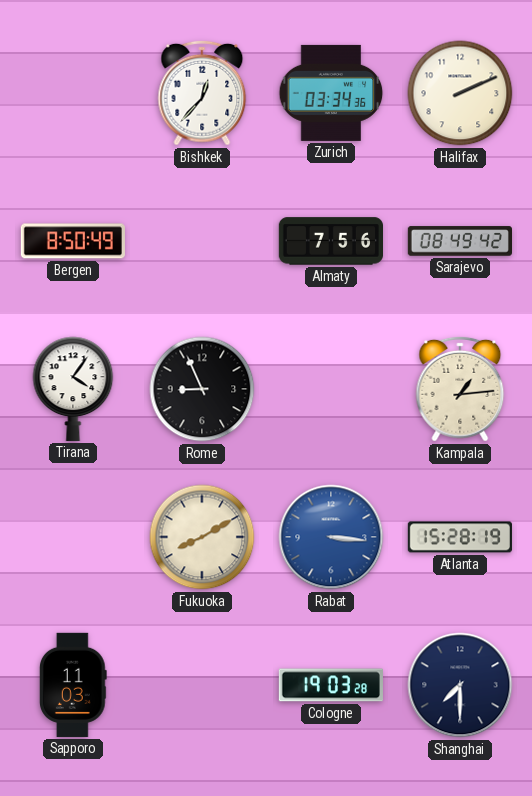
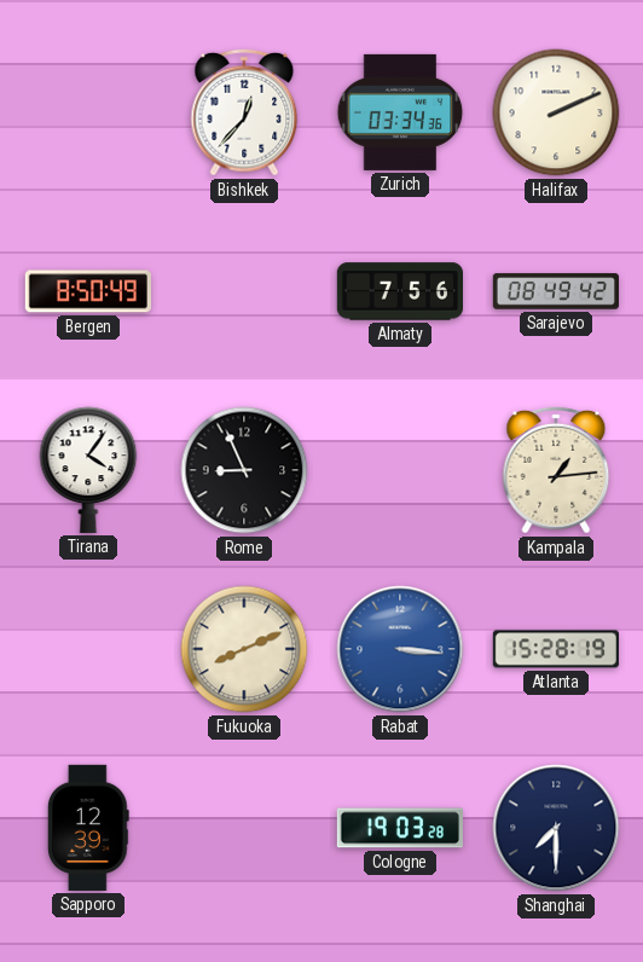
Fukuoka: 8:10 -> 8:11
Sapporo: 11:03 -> 12:39
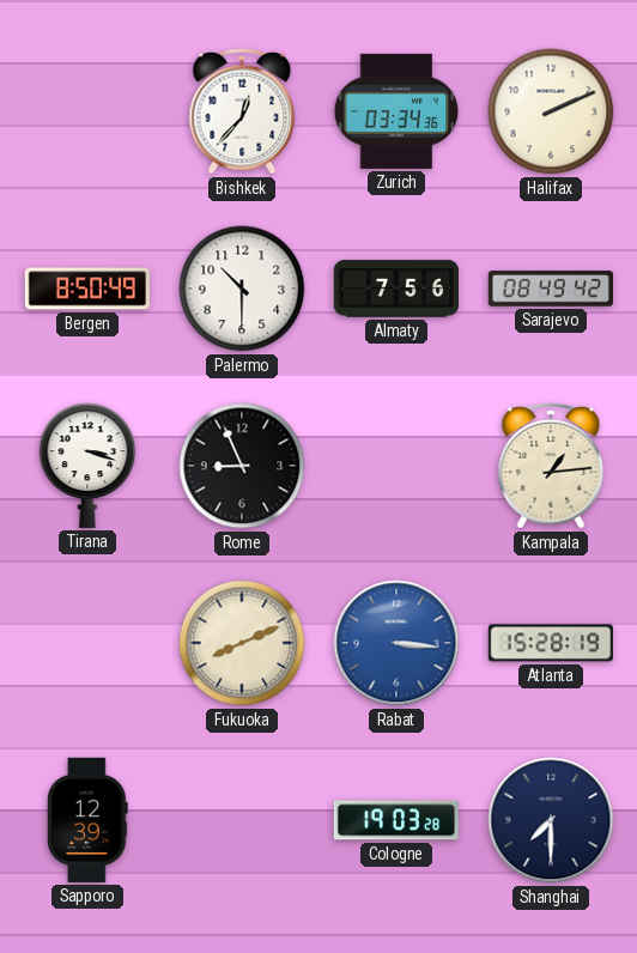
Palermo: none -> 10:30
Tirana: 4:06 -> 3:18
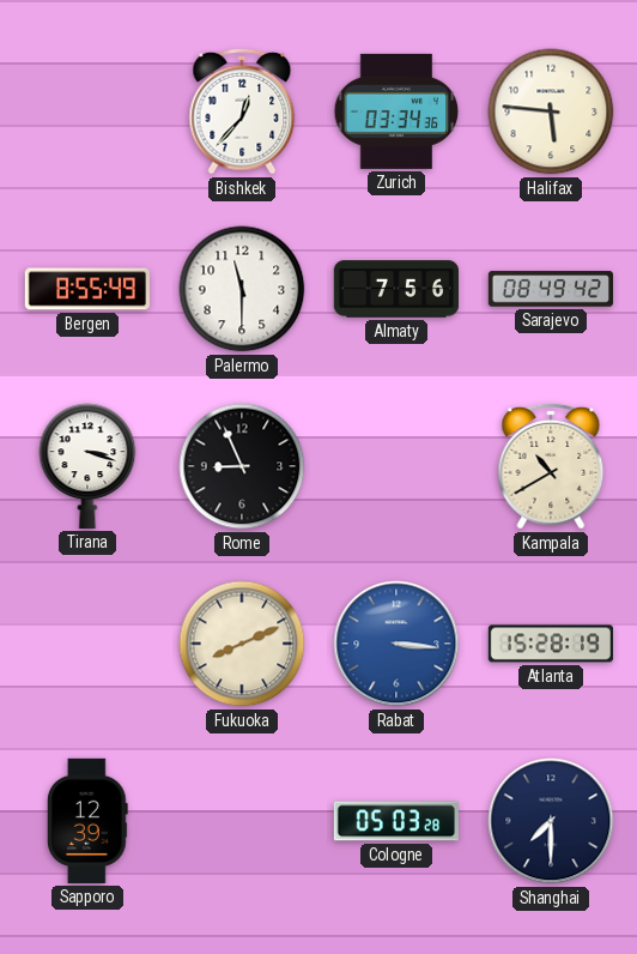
Halifax: 2:11 -> 5:46
Bergen: 8:50 -> 8:55
Palermo: 10:30 -> 11:30
Kampala: 1:14 -> 10:40
Cologne: 19:03 -> 05:03
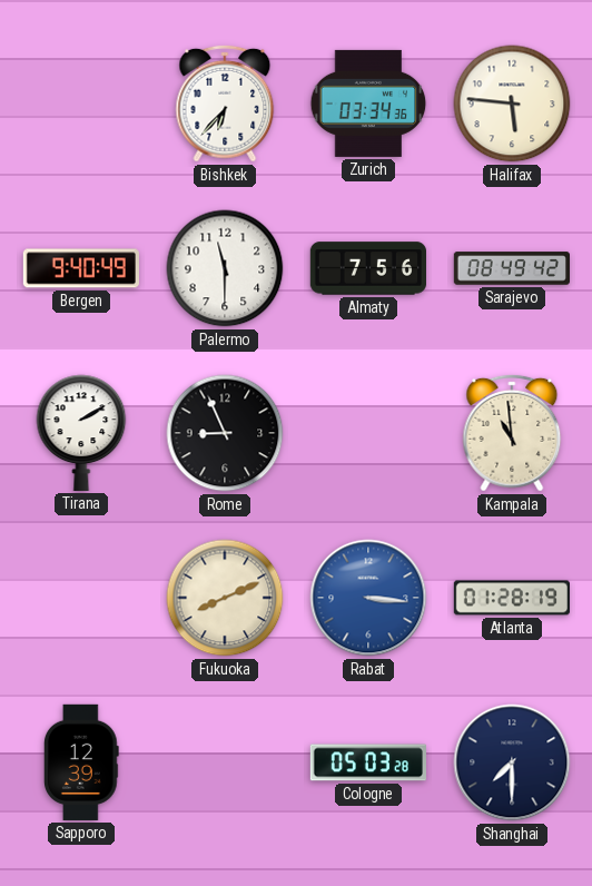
Bishkek: 12:37 -> 6:37
Bergen: 8:55 -> 9:40
Tirana: 3:18 -> 2:10
Kampala: 10:40 -> 10:59
Atlanta: 15:28 -> 01:28
